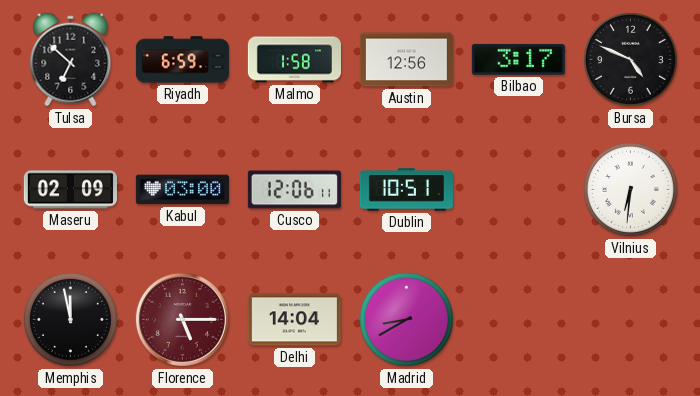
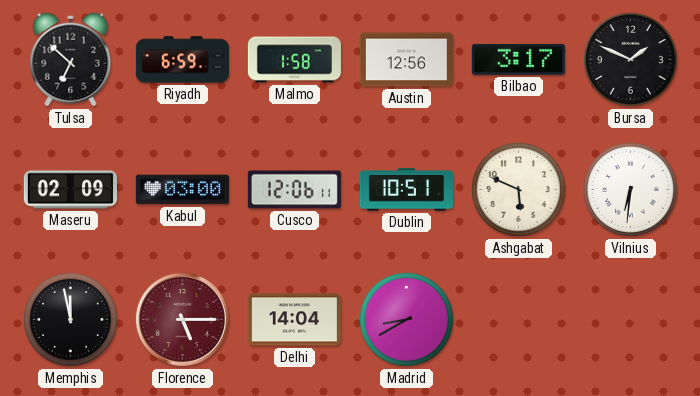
Bursa: 4:49 -> 1:49
Ashgabat: none -> 5:49
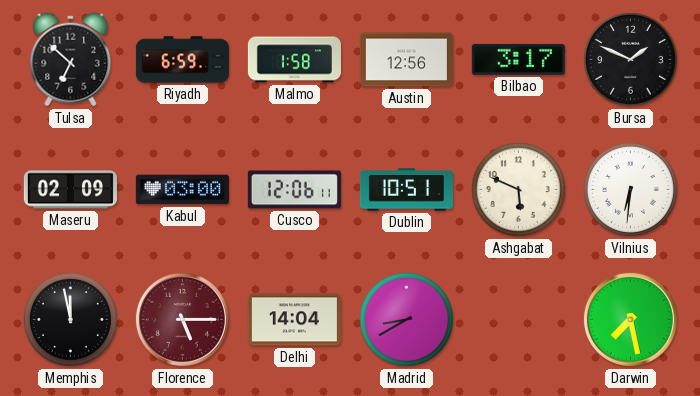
Darwin: none -> 7:28
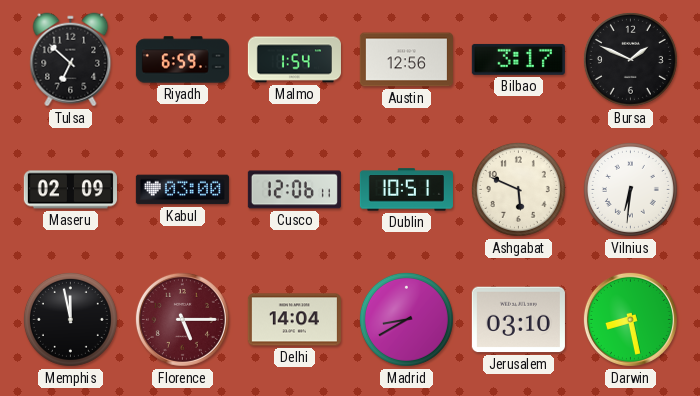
Malmo: 1:58 -> 1:54
Jerusalem: none -> 03:10
Darwin: 7:28 -> 8:28
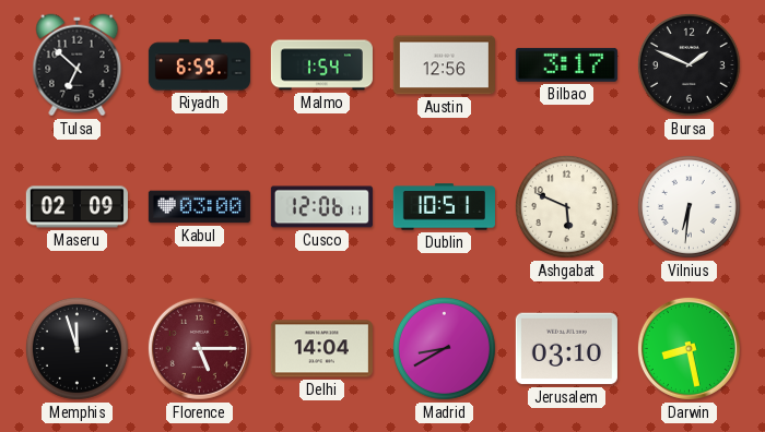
Memphis: 11:58 -> 11:57
